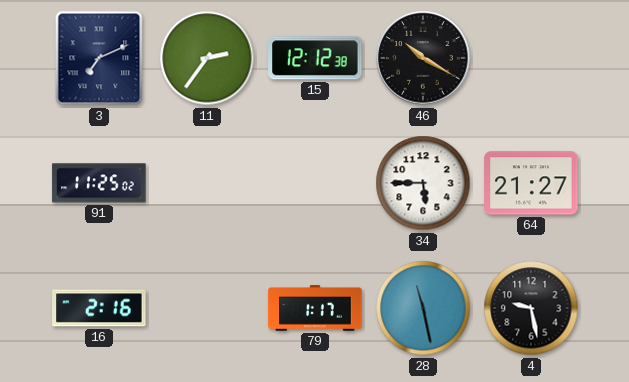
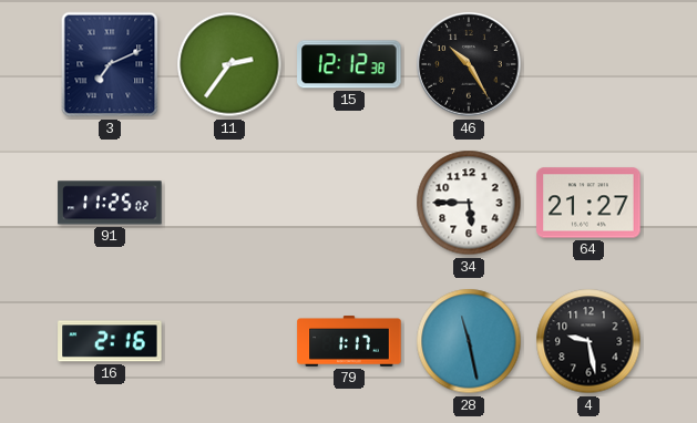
46: 10:20 -> 10:25
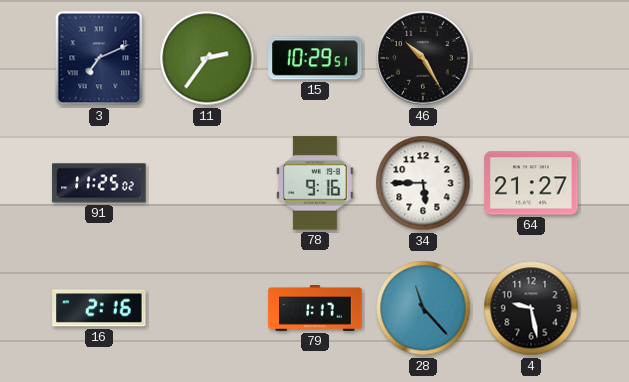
15: 12:12 -> 10:29
78: none -> 9:16
28: 11:28 -> 11:23
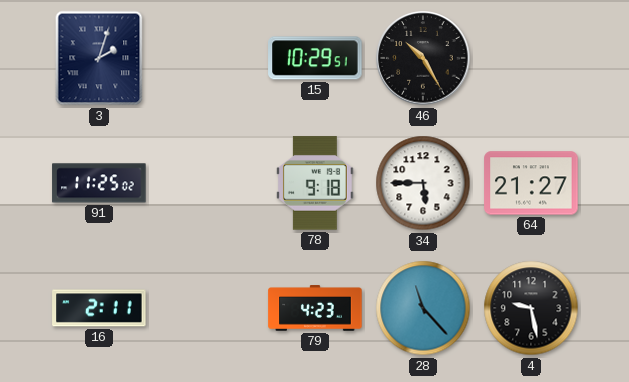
3: 7:11 -> 2:03
11: 2:36 -> none
78: 9:16 -> 9:18
16: 2:16 -> 2:11
79: 1:17 -> 4:23
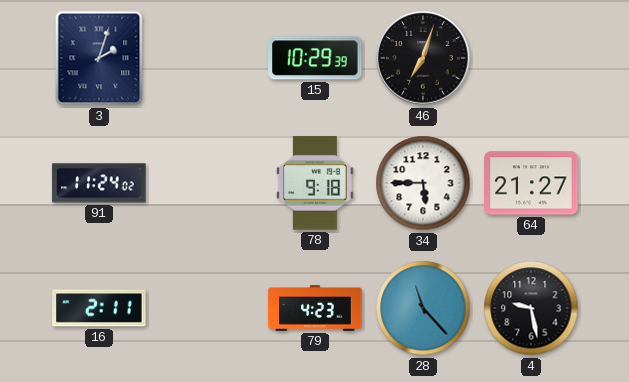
15: 10:29:51 -> 10:29:39
46: 10:25 -> 7:03
91: 11:25 -> 11:24
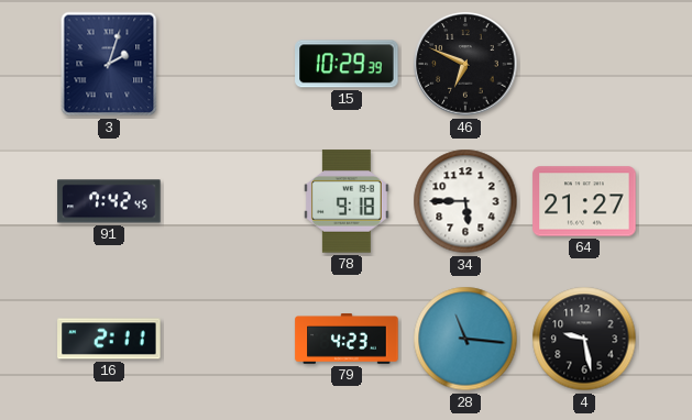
46: 7:03 -> 6:49
91: 11:24 -> 7:42
28: 11:23 -> 11:16
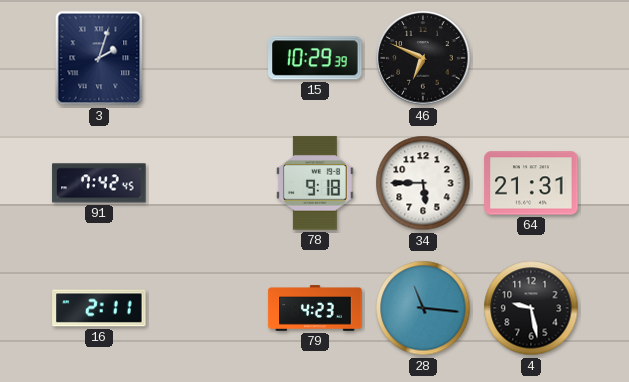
64: 21:27 -> 21:31
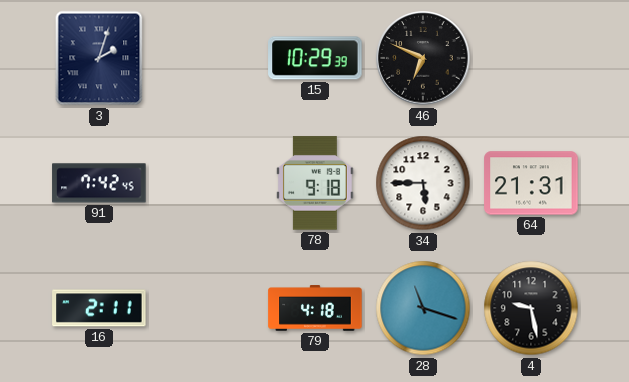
79: 4:23 -> 4:18
28: 11:16 -> 11:18
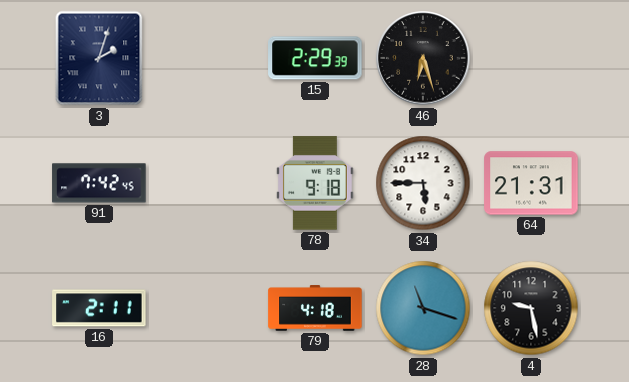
15: 10:29 -> 2:29
46: 6:49 -> 6:27
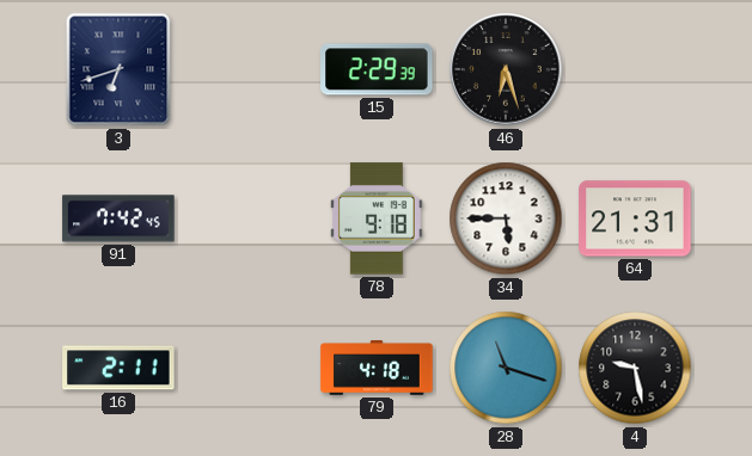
3: 2:03 -> 6:42
